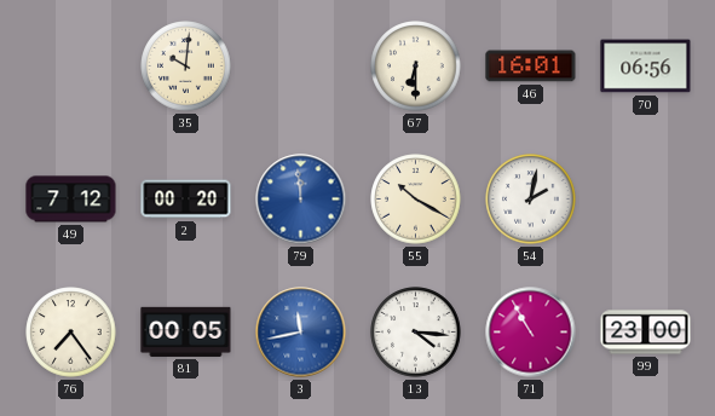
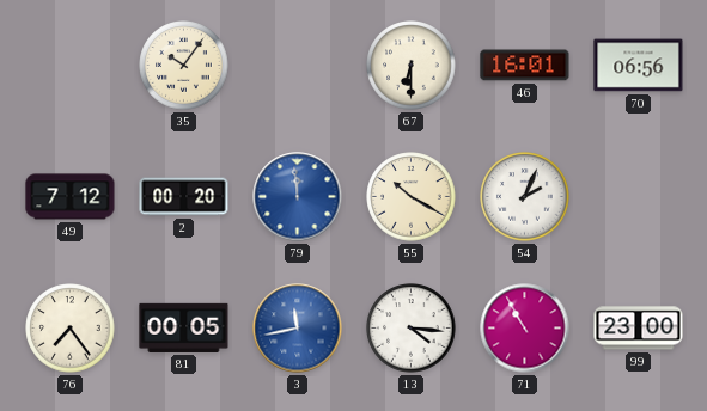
35: 10:01 -> 10:06
54: 2:02 -> 2:04
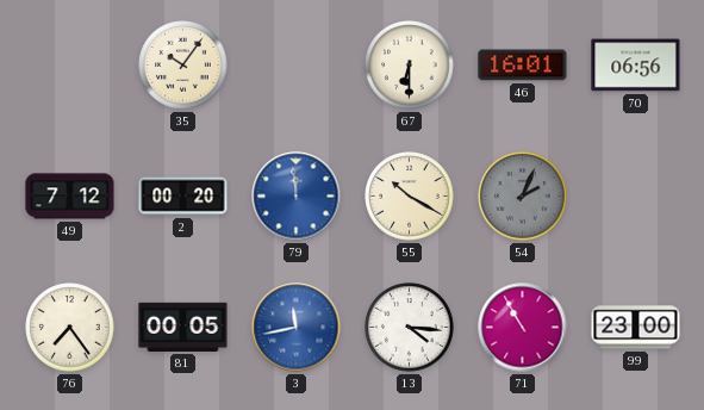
54 dial: white -> grey
